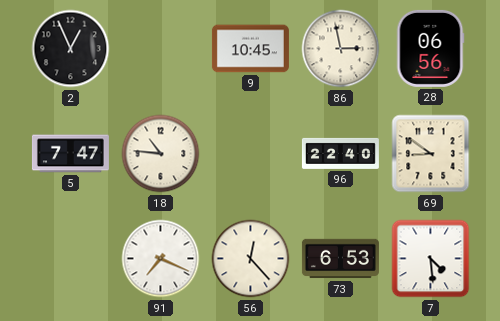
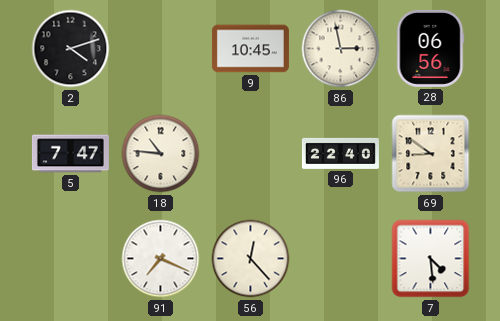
2: 12:56 -> 4:12
73: 6:53 -> none
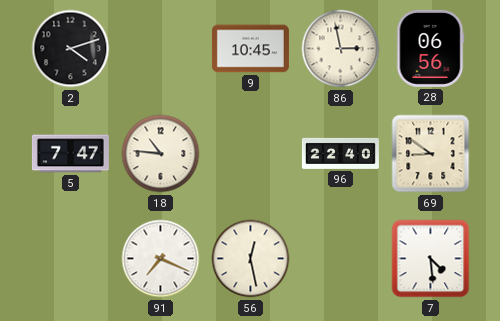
56: 12:23 -> 12:28
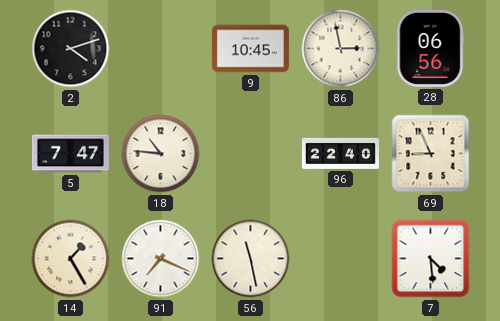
69: 8:51 -> 8:56
14: none -> 1:25
56: 12:28 -> 11:28
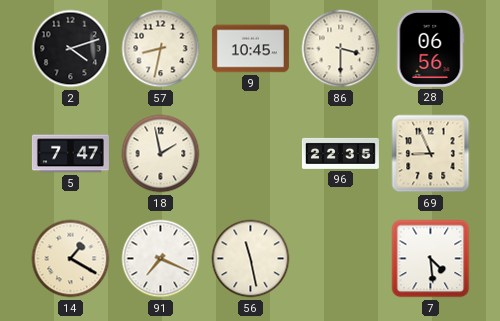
57: none -> 8:32
86: 2:58 -> 3:30
18: 10:46 -> 1:58
96: 22:40 -> 22:35
14: 1:25 -> 1:20
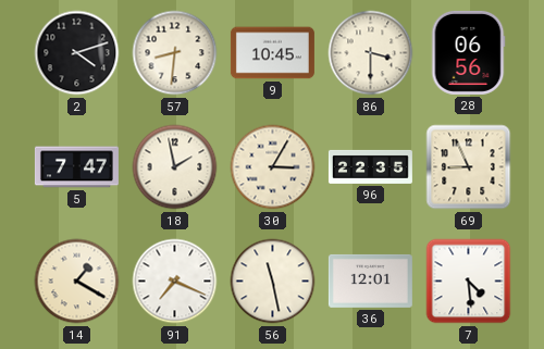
57: 8:32 -> 8:31
30: none -> 3:05
36: none -> 12:01
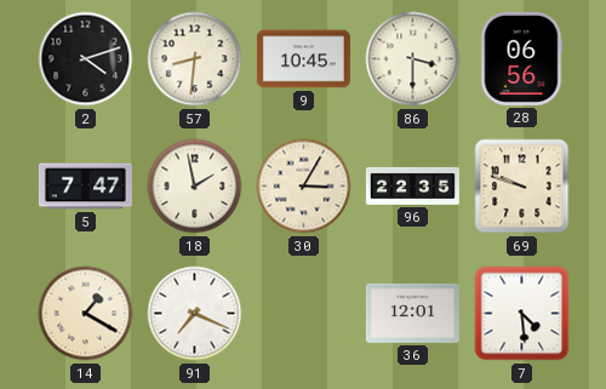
69: 8:56 -> 9:48
56: 11:28 -> none
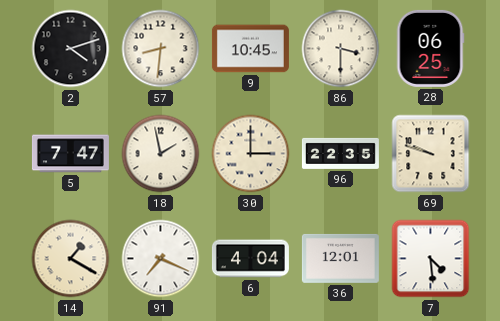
28: 06:56 -> 06:25
30: 3:05 -> 3:00
6: none -> 4:04
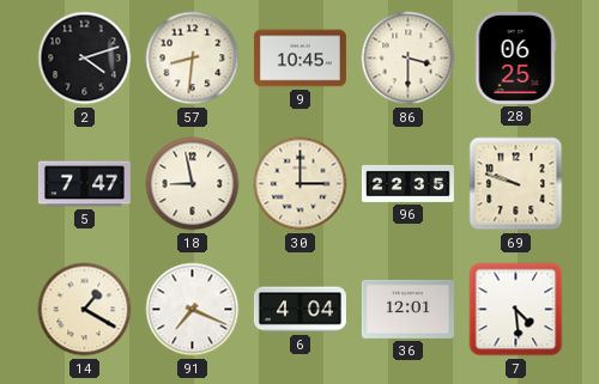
18: 1:58 -> 8:58
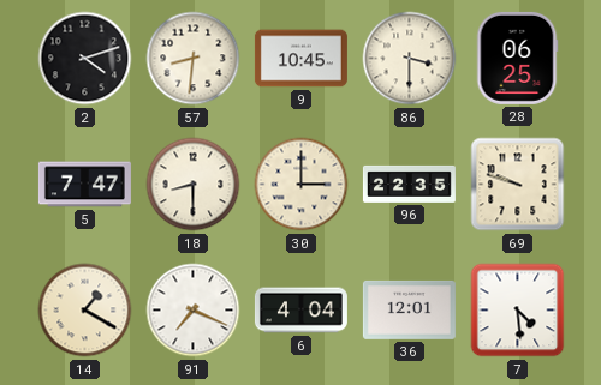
18: 8:58 -> 8:30
